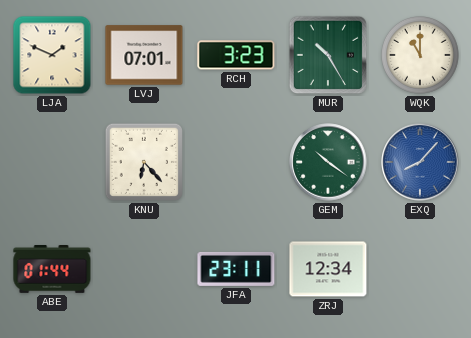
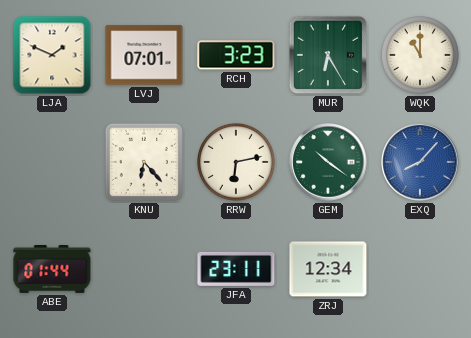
MUR: 10:25 -> 6:25
RRW: none -> 6:13
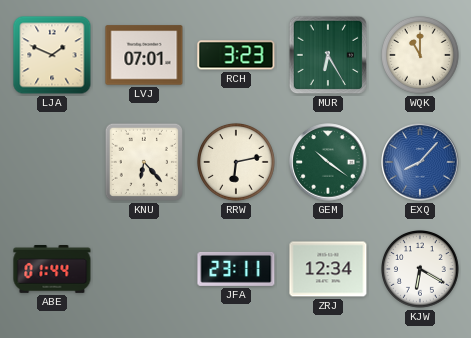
KJW: none -> 6:20
